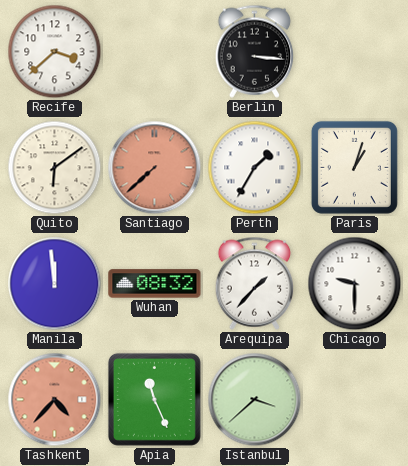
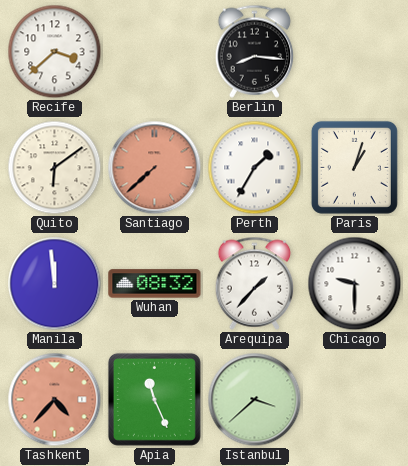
Berlin: 3:16 -> 8:16
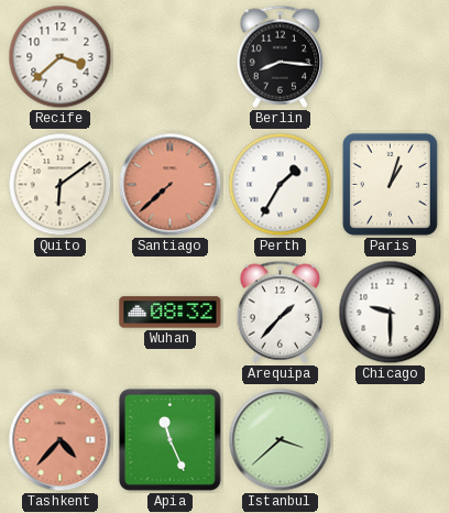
Manila: 11:59 -> none
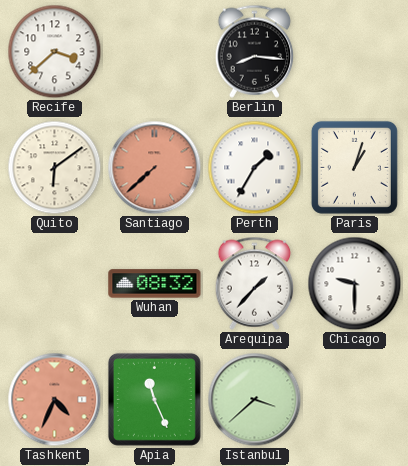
Tashkent: 4:37 -> 4:34
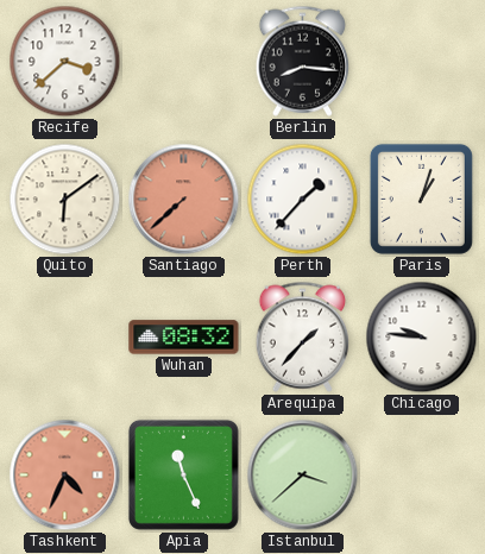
Perth: 1:35 -> 1:37
Chicago: 9:30 -> 9:46
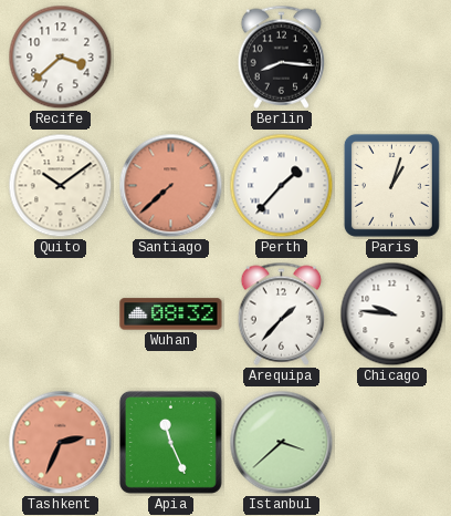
Quito: 6:09 -> 10:09
Tashkent: 4:34 -> 2:34
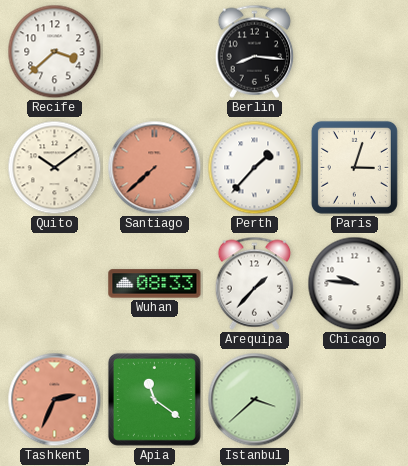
Paris: 1:03 -> 3:03
Wuhan: 08:32 -> 08:33
Apia: 11:26 -> 11:21
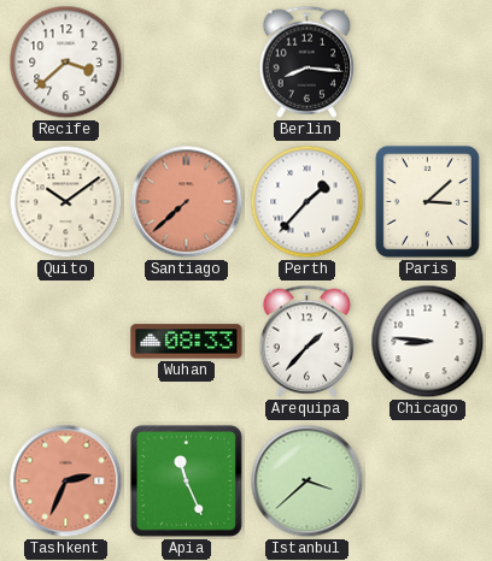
Paris: 3:03 -> 3:08
Chicago: 9:46 -> 8:46
Apia: 11:21 -> 11:26
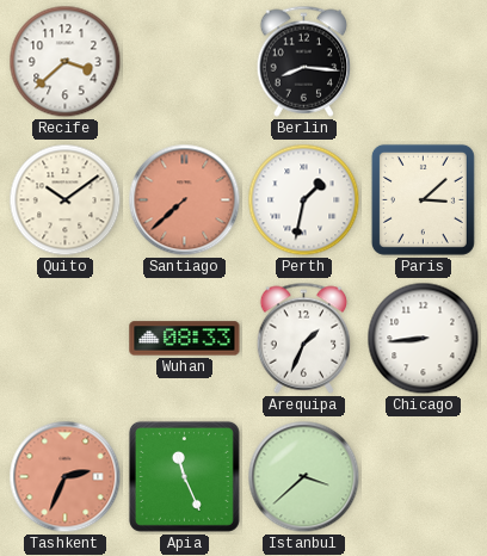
Perth: 1:37 -> 1:32
Arequipa: 1:37 -> 1:34
Chicago: 8:46 -> 8:44
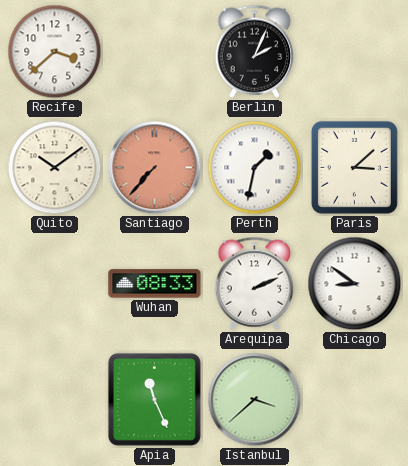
Berlin: 8:16 -> 2:04
Santiago: 7:38 -> 7:37
Arequipa: 1:34 -> 2:11
Chicago: 8:44 -> 8:51
Tashkent: 2:34 -> none
